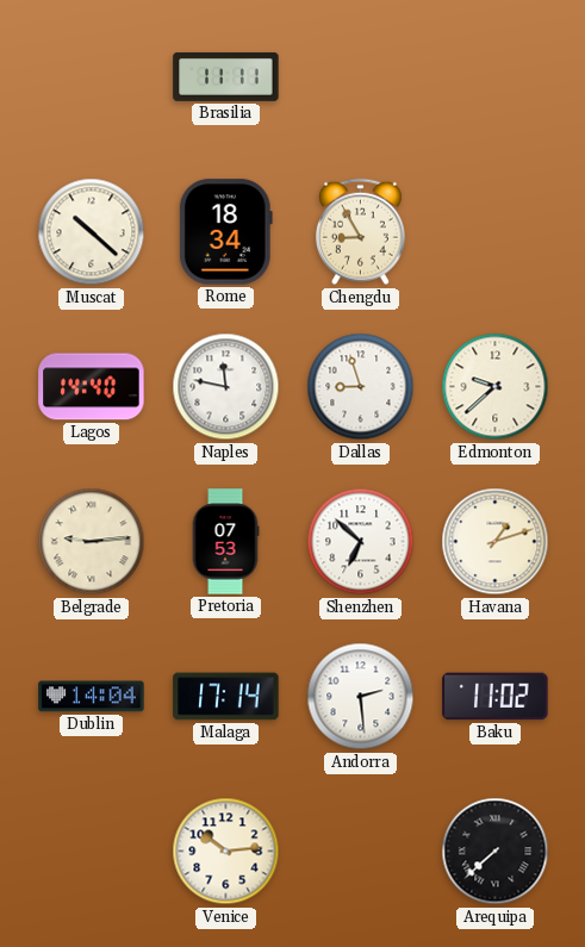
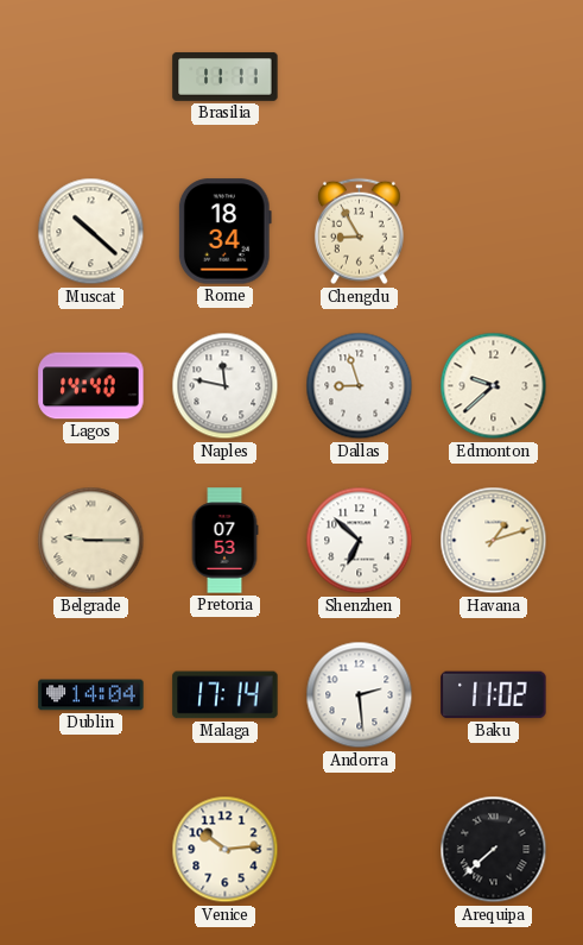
Belgrade: 9:14 -> 9:15
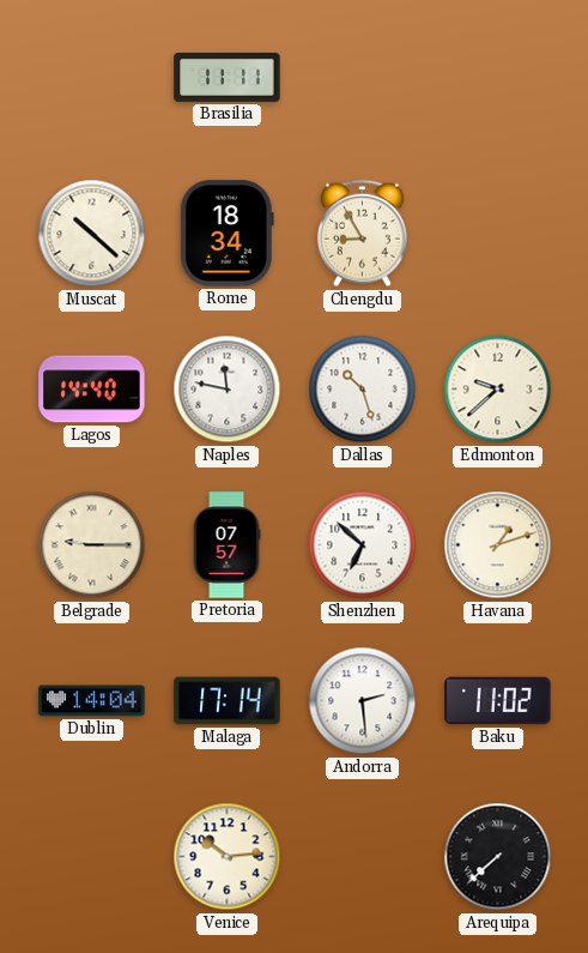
Dallas: 8:57 -> 10:27
Pretoria: 07:53 -> 07:57
